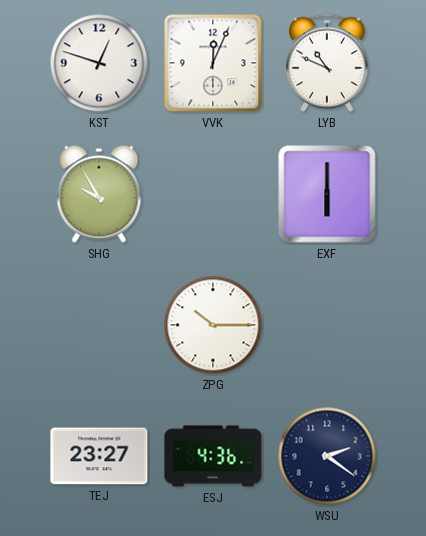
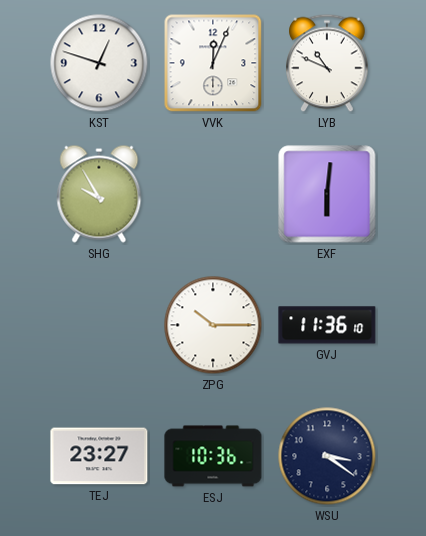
EXF: 6:00 -> 6:01
GVJ: none -> 11:36
ESJ: 4:36 -> 10:36
WSU: 2:21 -> 3:21
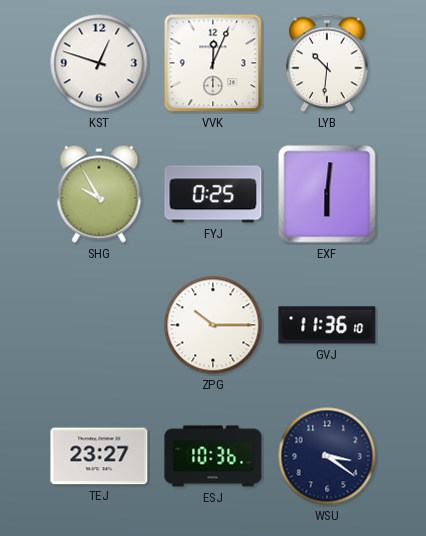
LYB: 10:49 -> 10:31
FYJ: none -> 0:25
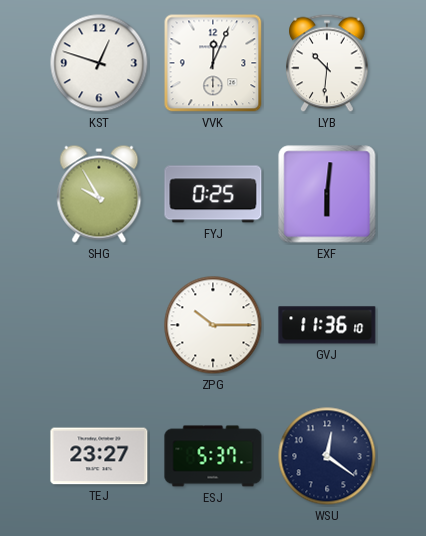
ESJ: 10:36 -> 5:37
WSU: 3:21 -> 12:21
